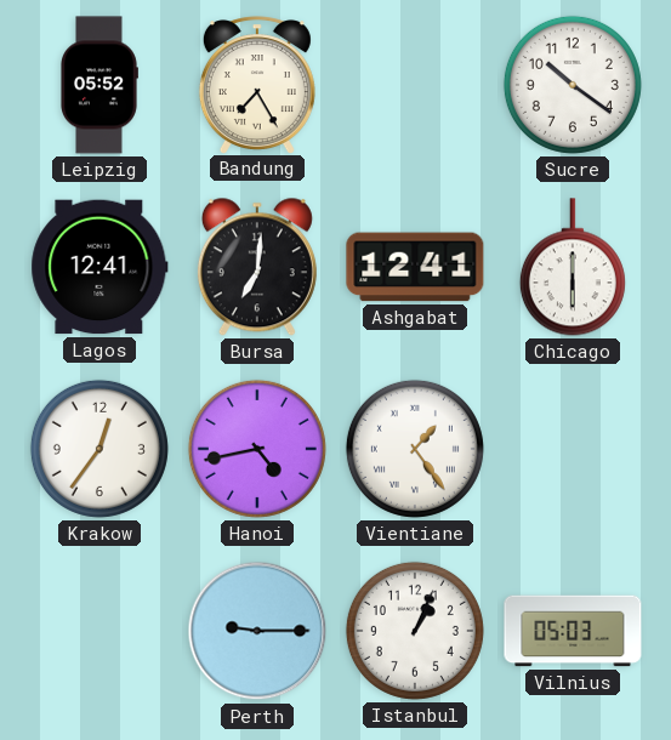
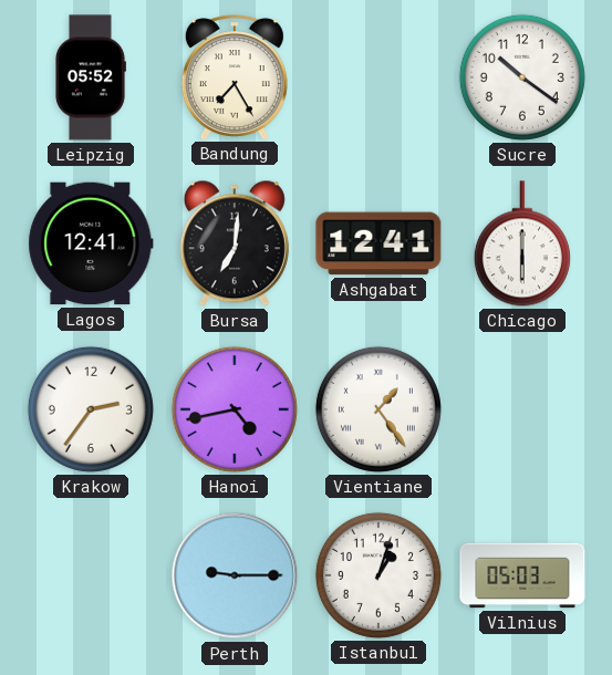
Krakow: 12:36 -> 2:36
Istanbul: 1:04 -> 1:03
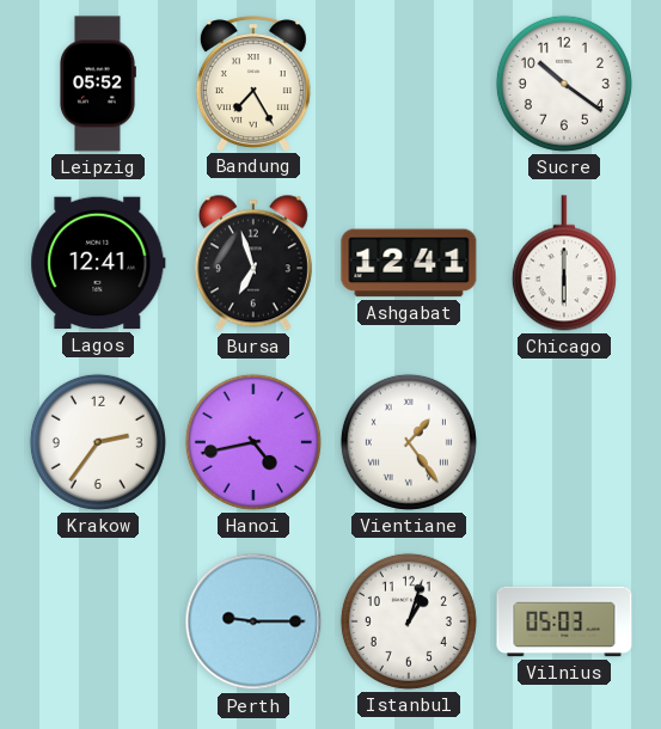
Bursa: 7:01 -> 6:57
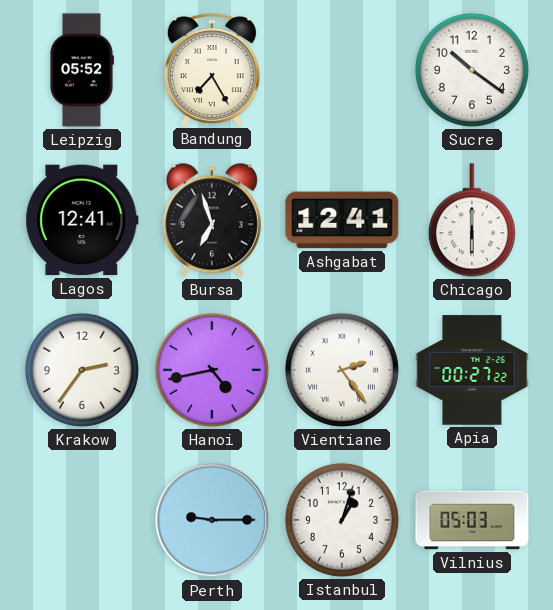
Vientiane: 1:24 -> 2:24
Apia: none -> 00:27
